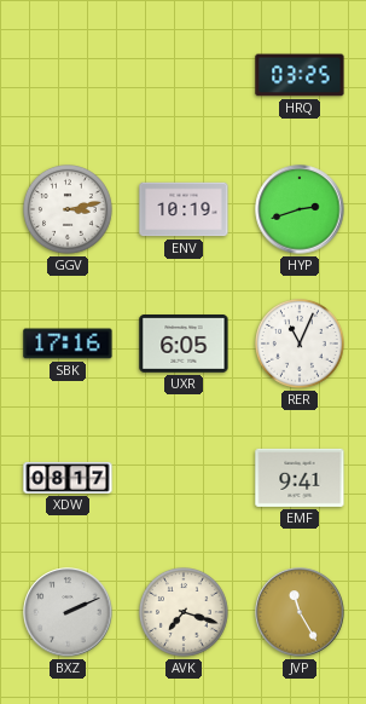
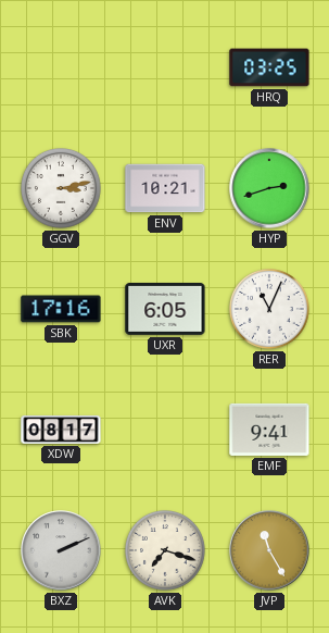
ENV: 10:19 -> 10:21
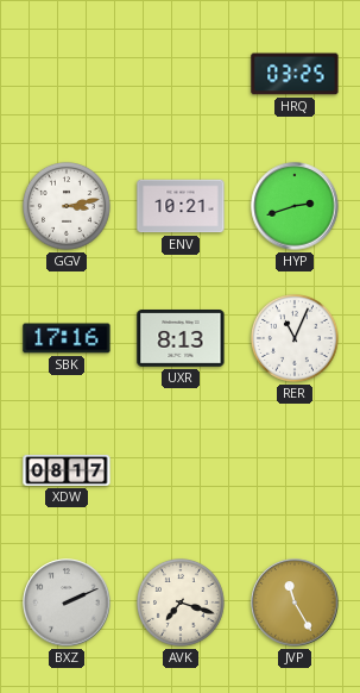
UXR: 6:05 -> 8:13
EMF: 9:41 -> none
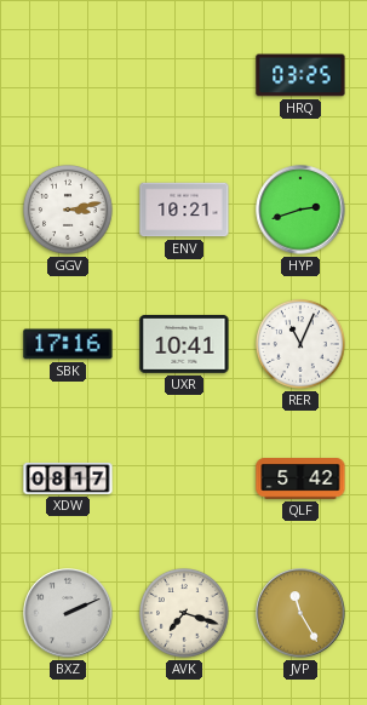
UXR: 8:13 -> 10:41
QLF: none -> 5:42
